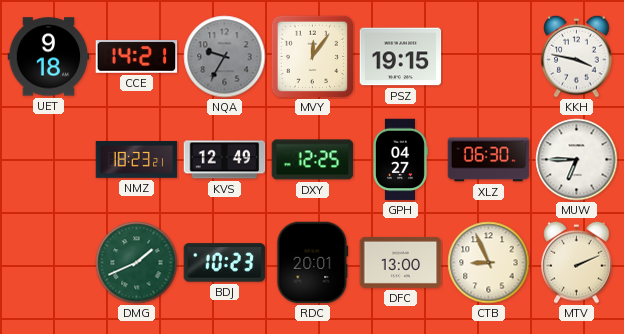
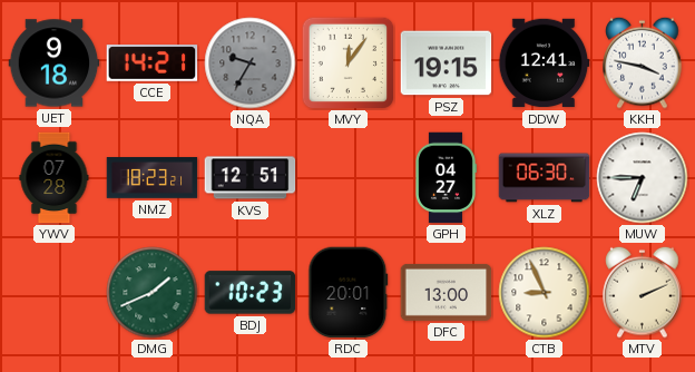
DDW: none -> 12:41
YWV: none -> 07:28
KVS: 12:49 -> 12:51
DXY: 12:25 -> none
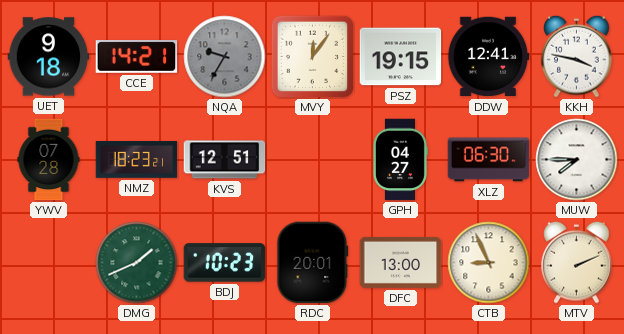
MUW: 6:45 -> 7:45
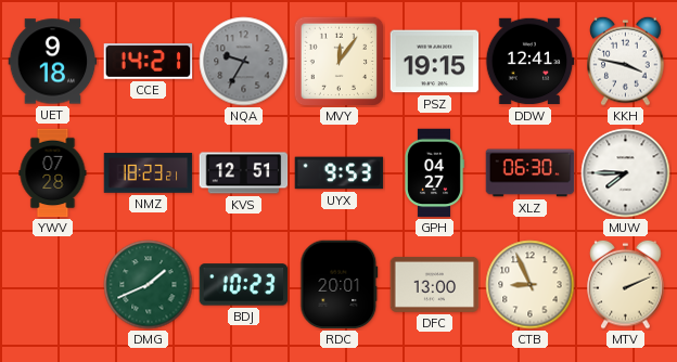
UYX: none -> 9:53
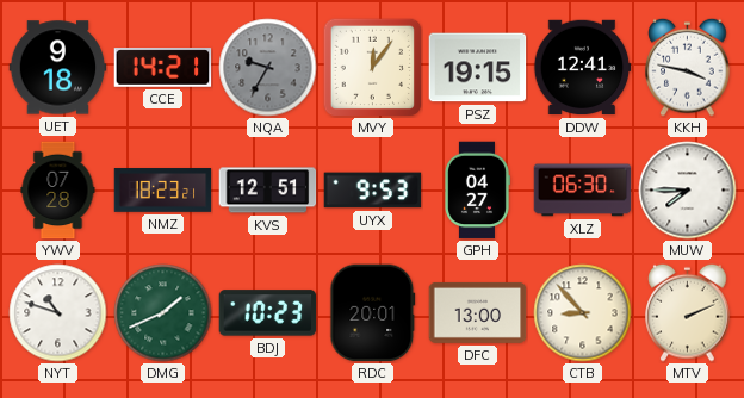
NYT: none -> 10:48
CTB: 8:56 -> 8:53
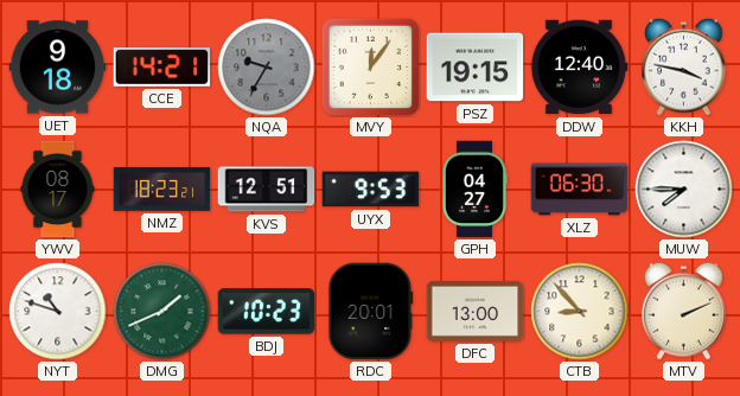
DDW: 12:41 -> 12:40
YWV: 07:28 -> 08:17
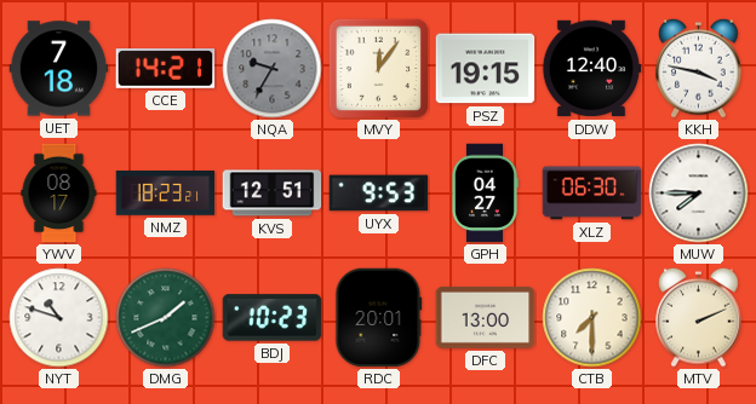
UET: 9:18 -> 7:18
CTB: 8:53 -> 7:30
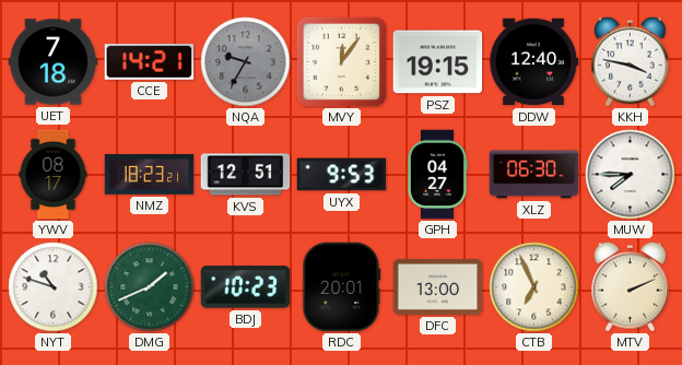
CTB: 7:30 -> 6:56
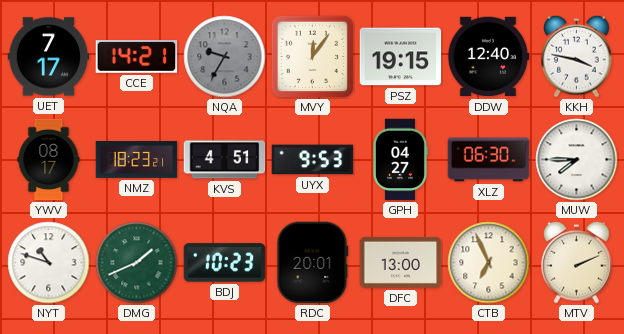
UET: 7:18 -> 7:17
KVS: 12:51 -> 4:51
